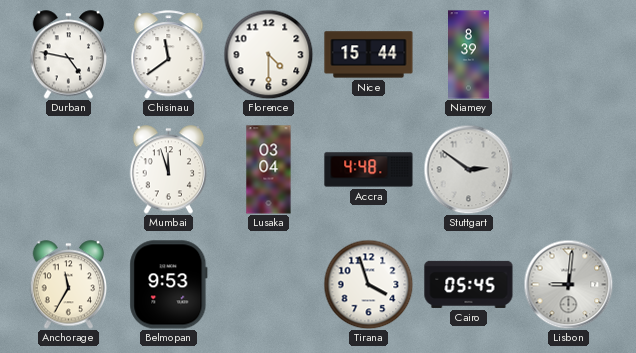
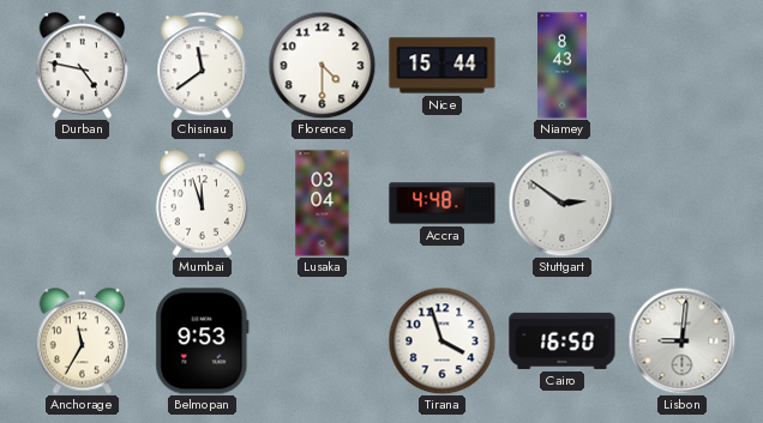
Niamey: 8:39 -> 8:43
Cairo: 05:45 -> 16:50
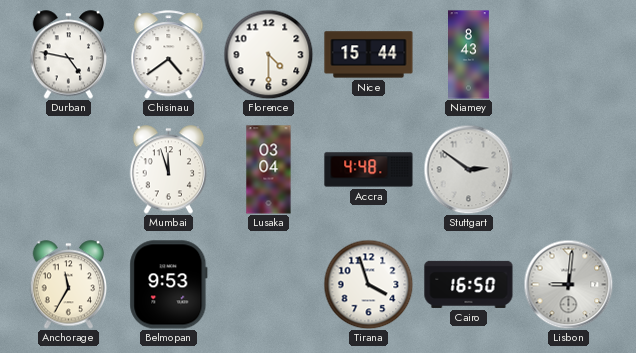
Chisinau: 11:39 -> 4:39
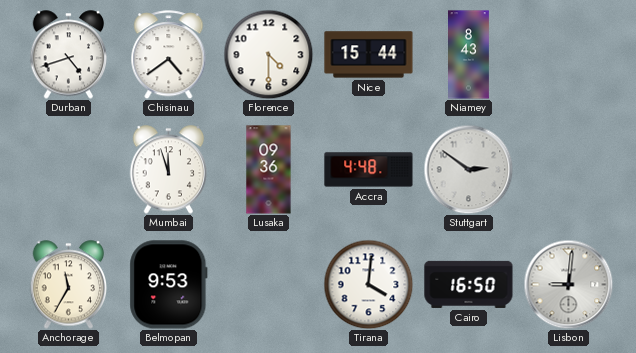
Durban: 4:47 -> 4:42
Lusaka: 03:04 -> 09:36
Tirana: 3:57 -> 4:01
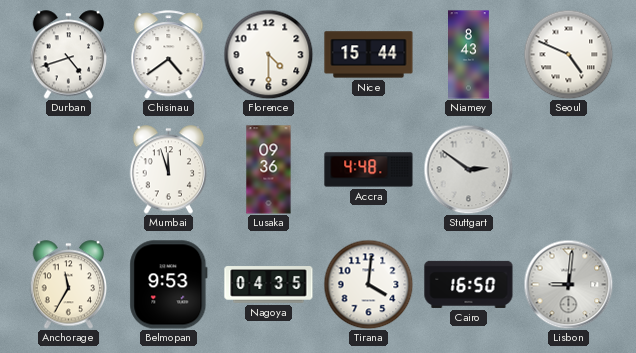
Seoul: none -> 4:49
Nagoya: none -> 04:35
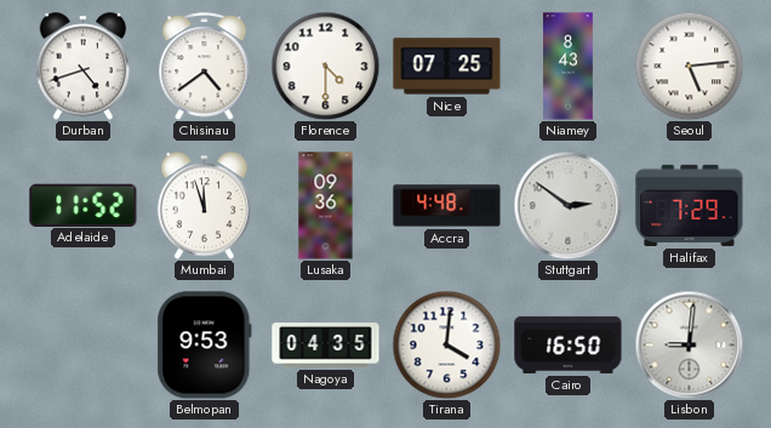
Nice: 15:44 -> 07:25
Seoul: 4:49 -> 5:14
Adelaide: none -> 11:52
Halifax: none -> 7:29
Anchorage: 11:35 -> none
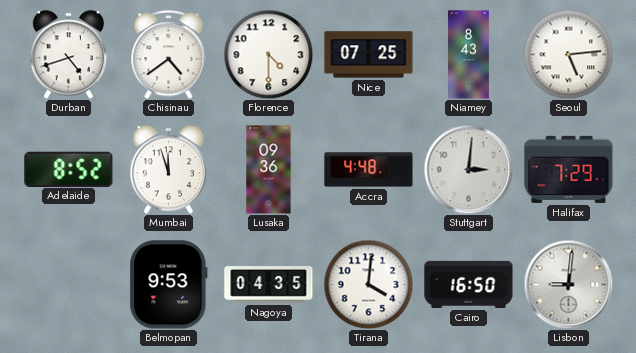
Adelaide: 11:52 -> 8:52
Stuttgart: 2:51 -> 3:01
